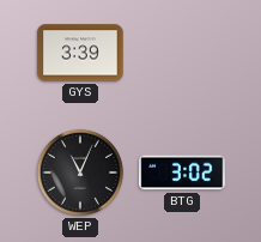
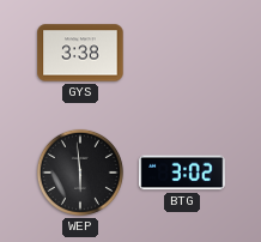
GYS: 3:39 -> 3:38
WEP: 11:04 -> 5:59
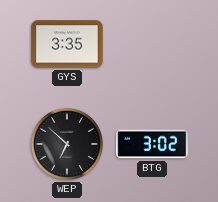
GYS: 3:38 -> 3:35
WEP: 5:59 -> 6:52
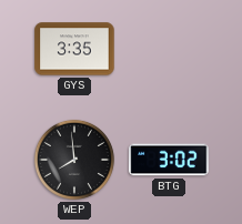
WEP: 6:52 -> 7:59
